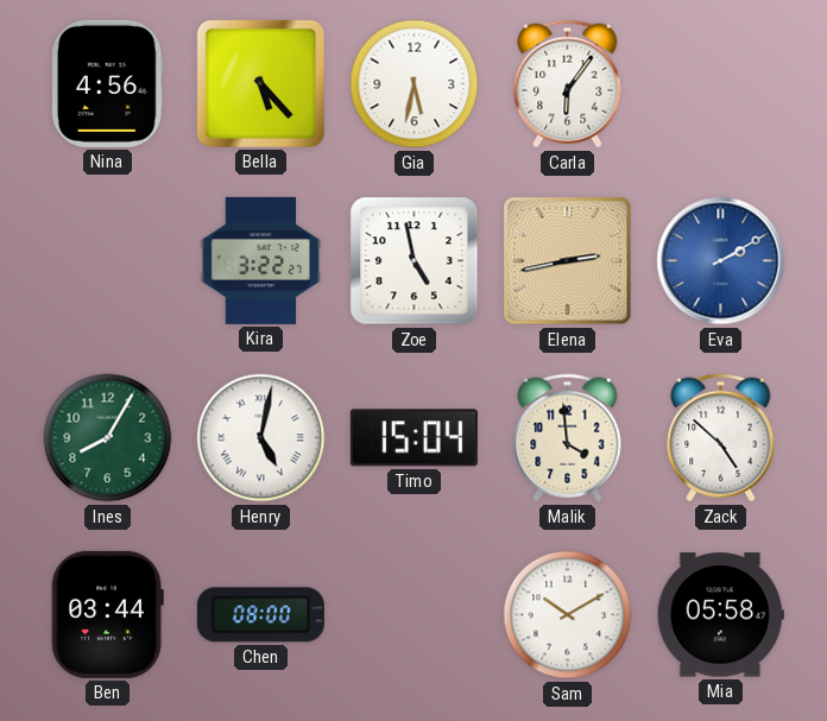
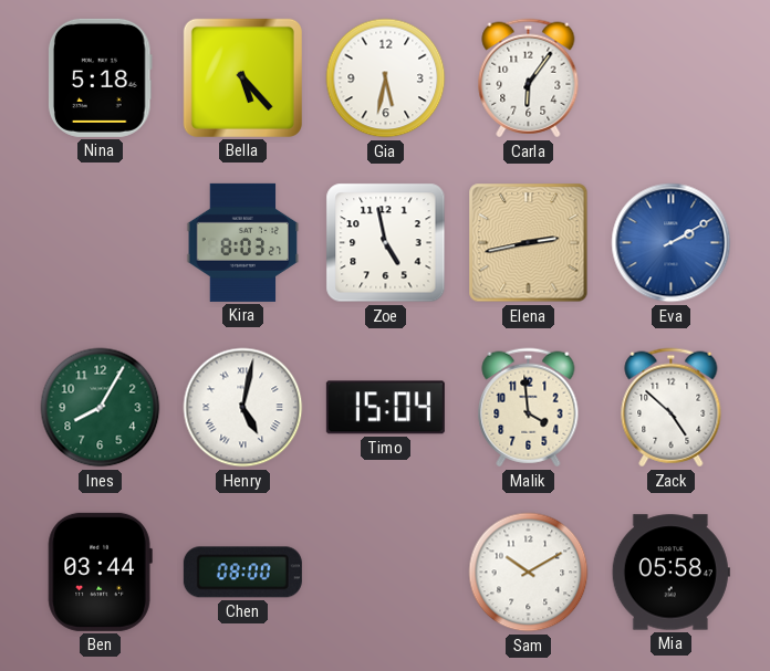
Nina: 4:56 -> 5:18
Kira: 3:22 -> 8:03
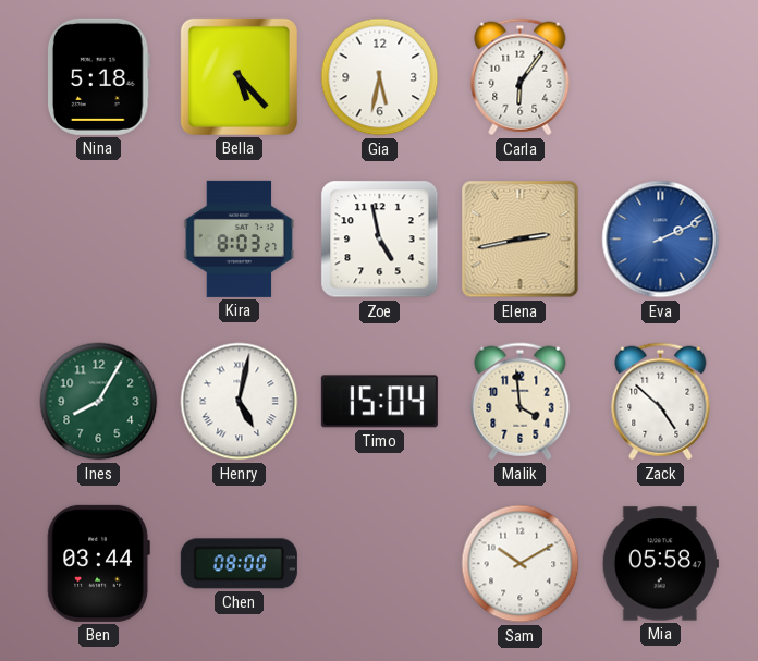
Eva: 2:10 -> 2:11
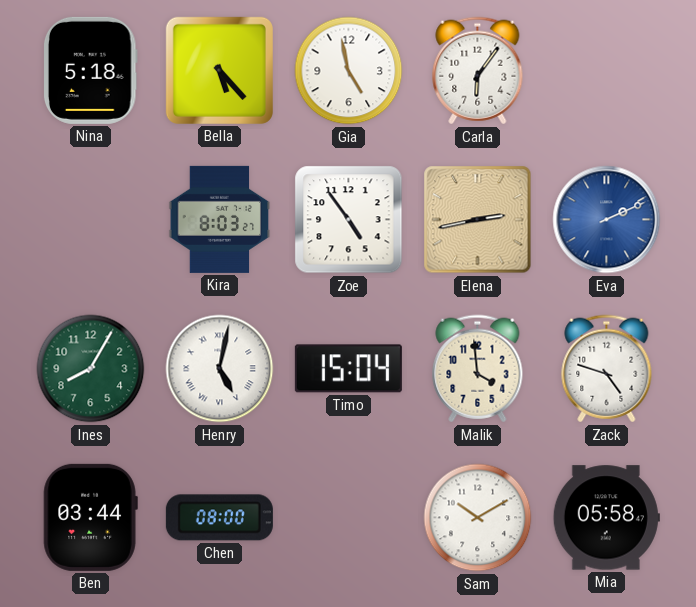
Gia: 5:32 -> 4:58
Zoe: 4:58 -> 4:54
Zack: 4:52 -> 4:48
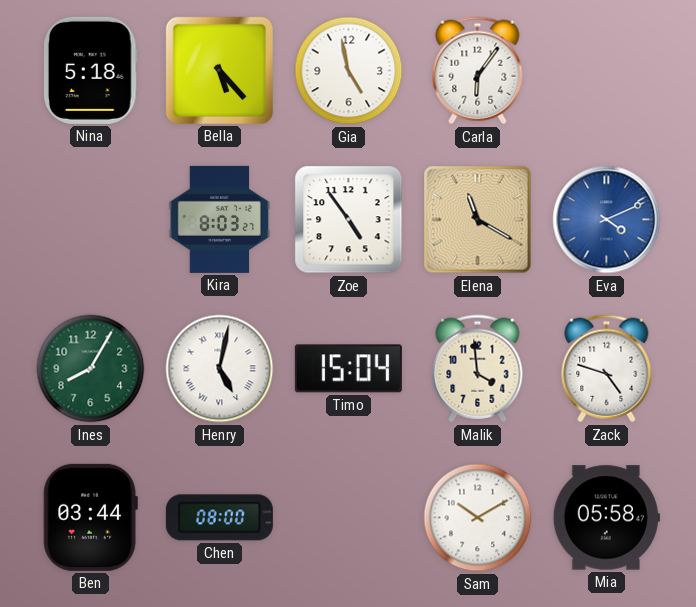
Elena: 2:43 -> 11:20
Eva: 2:11 -> 4:11
